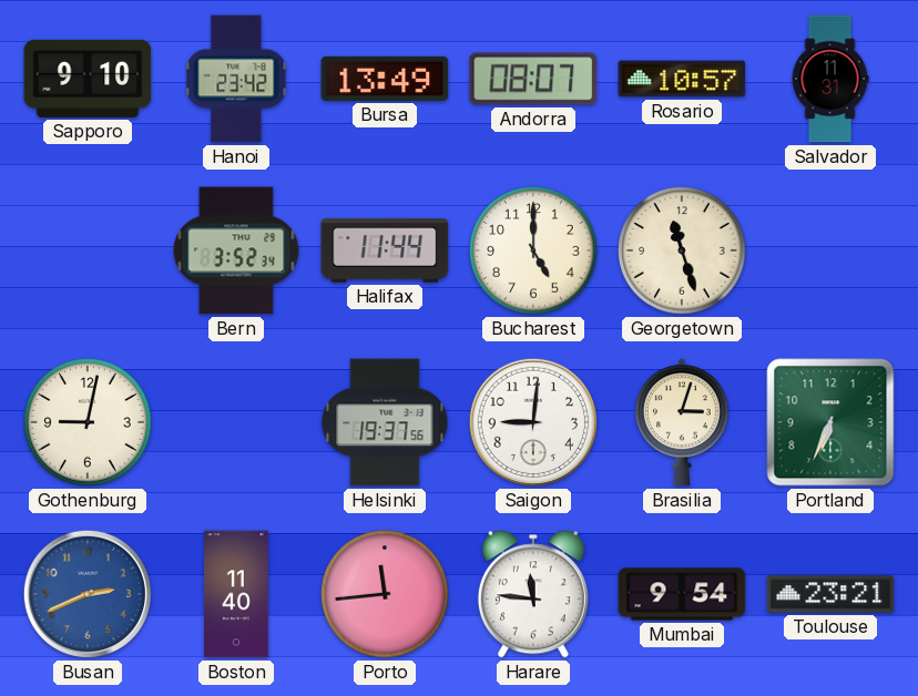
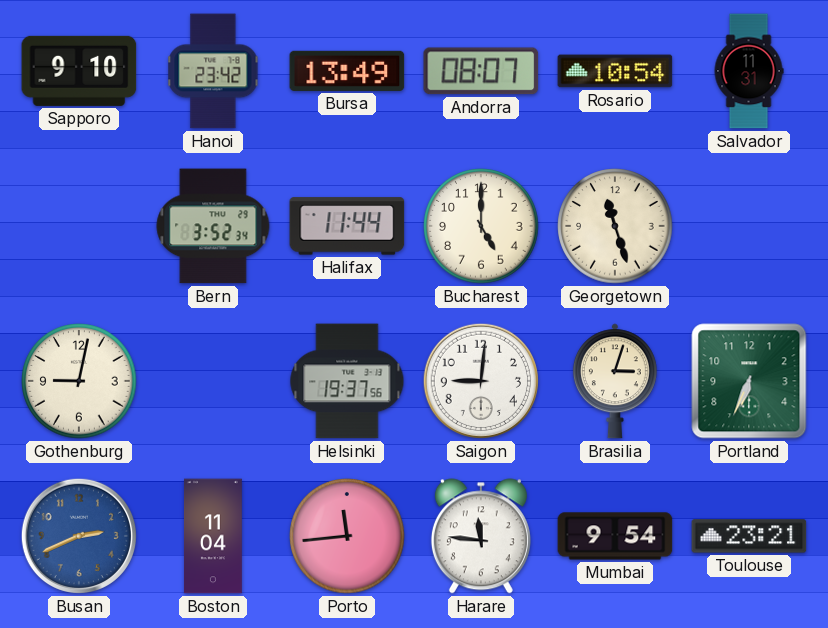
Rosario: 10:57 -> 10:54
Boston: 11:40 -> 11:04
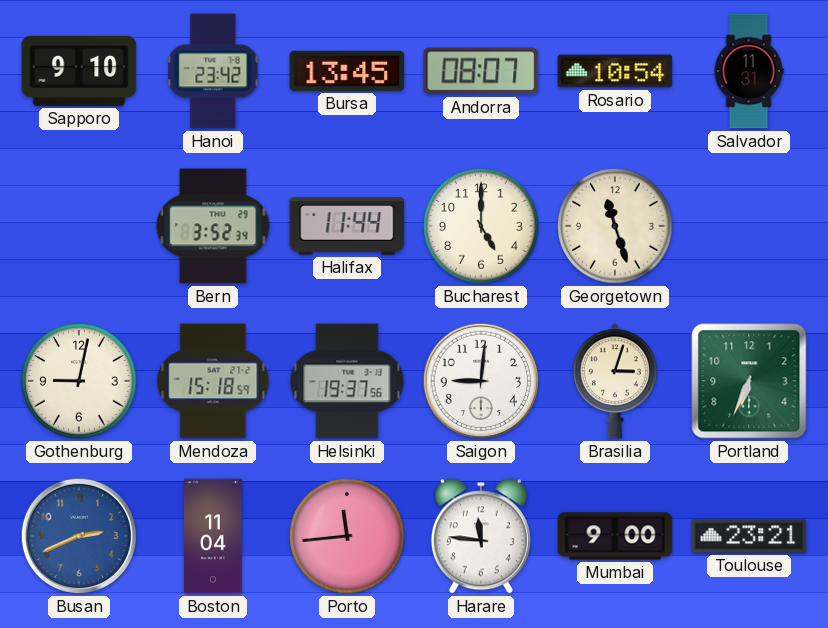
Bursa: 13:49 -> 13:45
Mendoza: none -> 15:18
Mumbai: 9:54 -> 9:00
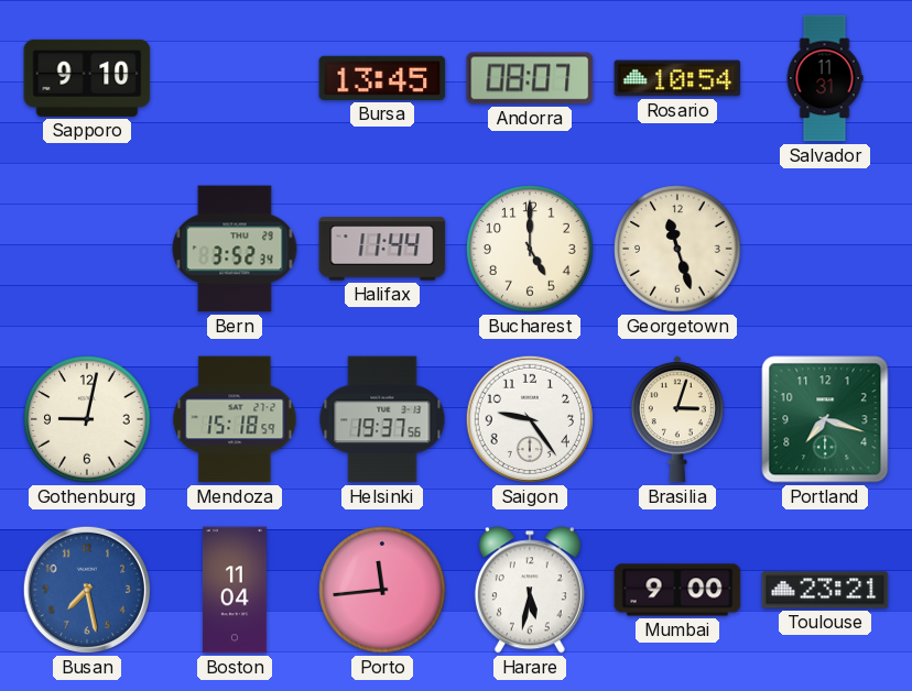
Hanoi: 23:42 -> none
Saigon: 9:01 -> 9:24
Portland: 6:34 -> 7:18
Busan: 2:41 -> 7:28
Harare: 11:46 -> 5:32
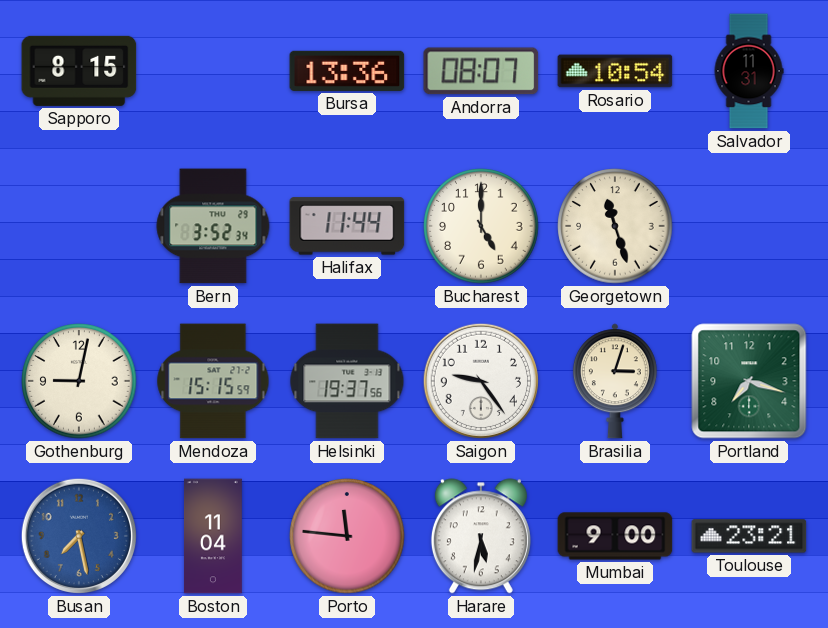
Sapporo: 9:10 -> 8:15
Bursa: 13:45 -> 13:36
Mendoza: 15:18 -> 15:15
Porto: 11:44 -> 11:46
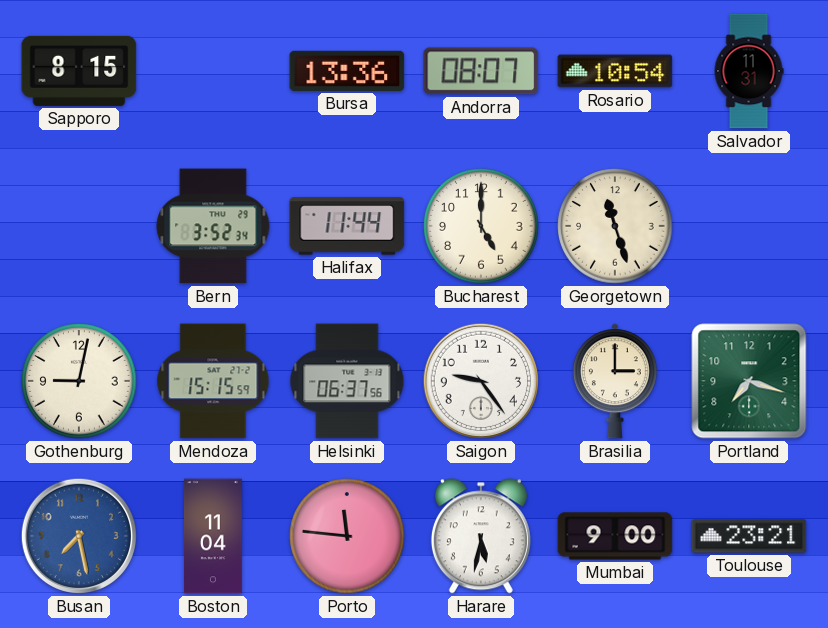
Helsinki: 19:37 -> 06:37
Brasilia: 3:03 -> 3:00
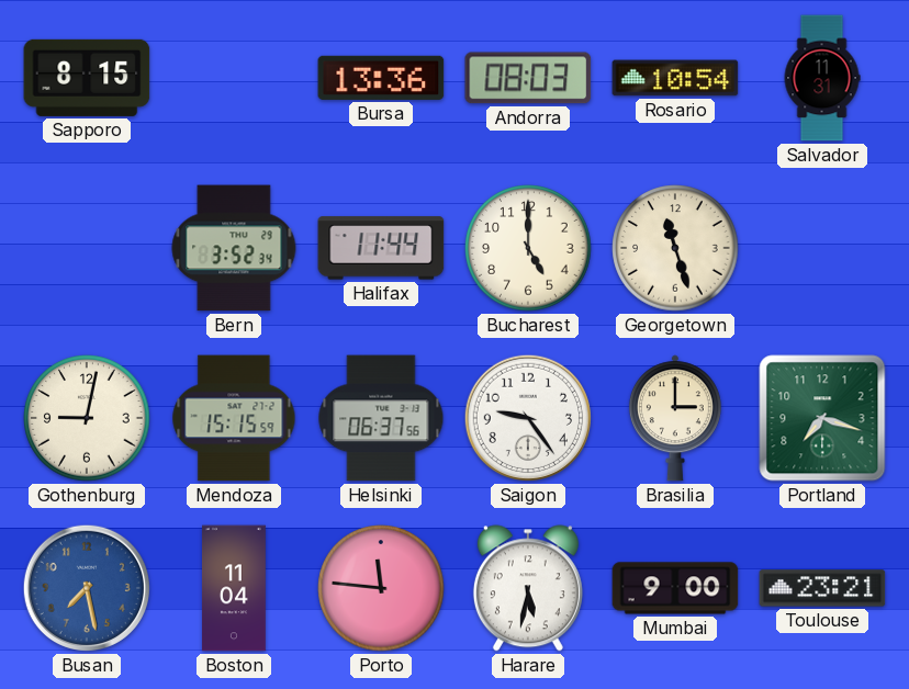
Andorra: 08:07 -> 08:03
